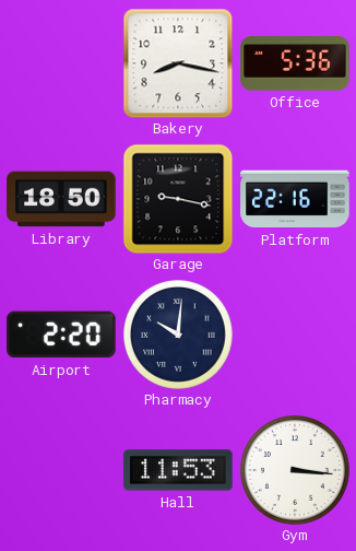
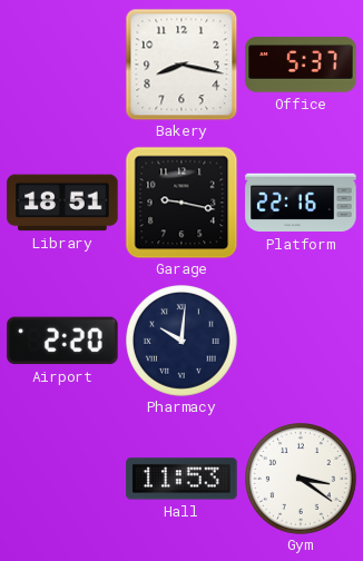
Office: 5:36 -> 5:37
Library: 18:50 -> 18:51
Gym: 3:16 -> 3:21
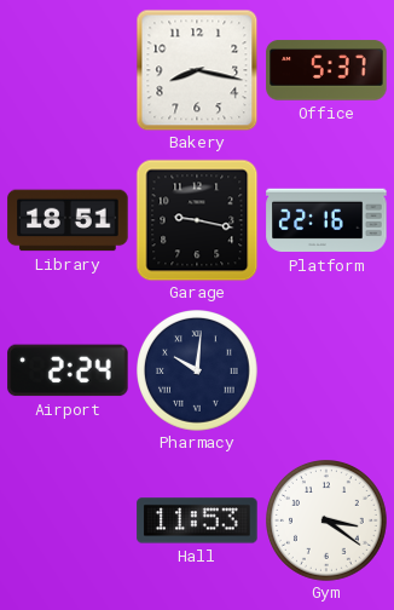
Airport: 2:20 -> 2:24
